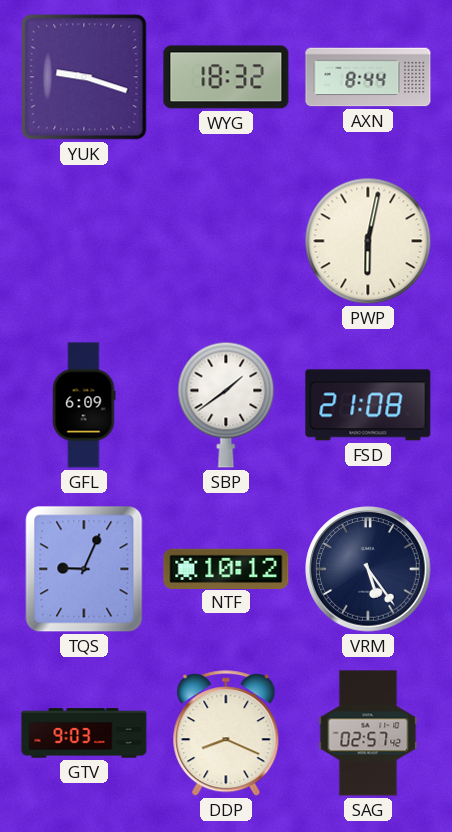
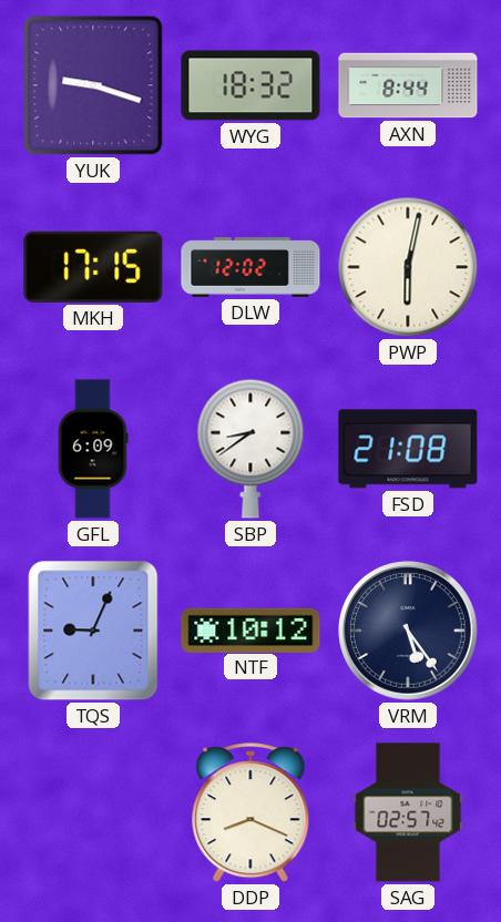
MKH: none -> 17:15
DLW: none -> 12:02
SBP: 1:39 -> 8:39
GTV: 9:03 -> none
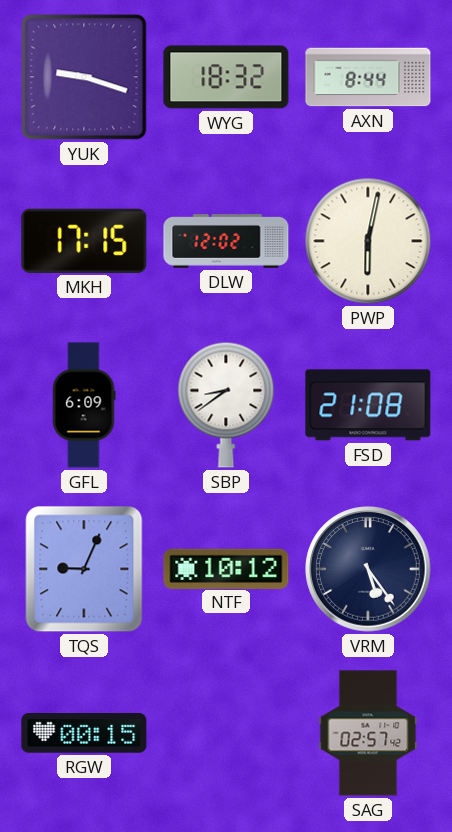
RGW: none -> 00:15
DDP: 8:19 -> none
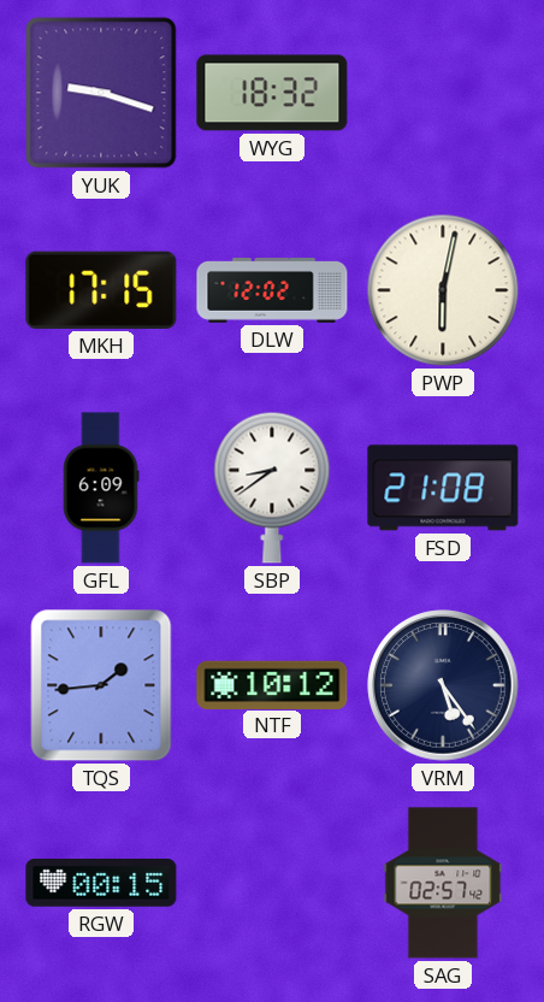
AXN: 8:44 -> none
TQS: 9:04 -> 1:44
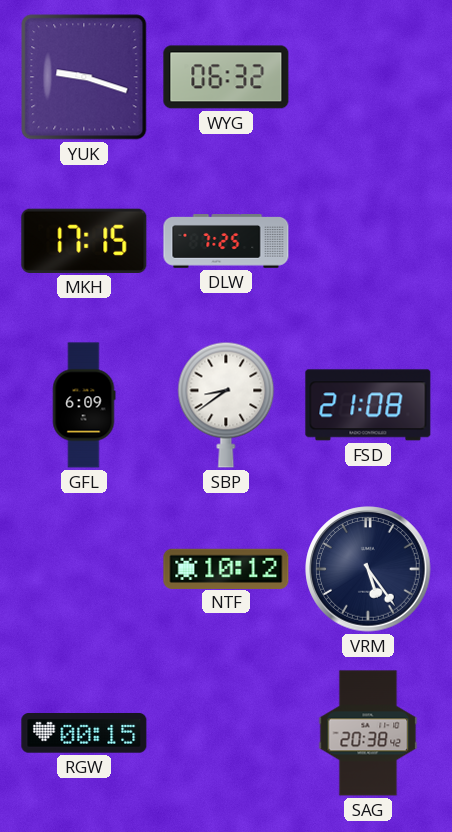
WYG: 18:32 -> 06:32
DLW: 12:02 -> 7:25
PWP: 6:02 -> none
TQS: 1:44 -> none
SAG: 02:57 -> 20:38
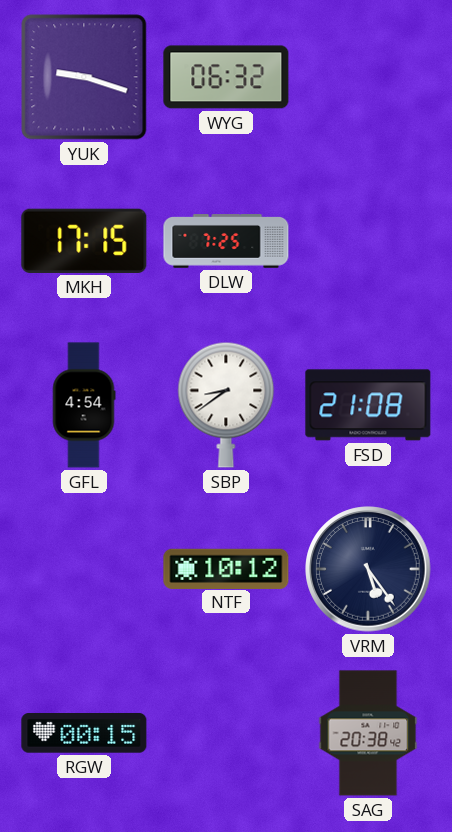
GFL: 6:09 -> 4:54
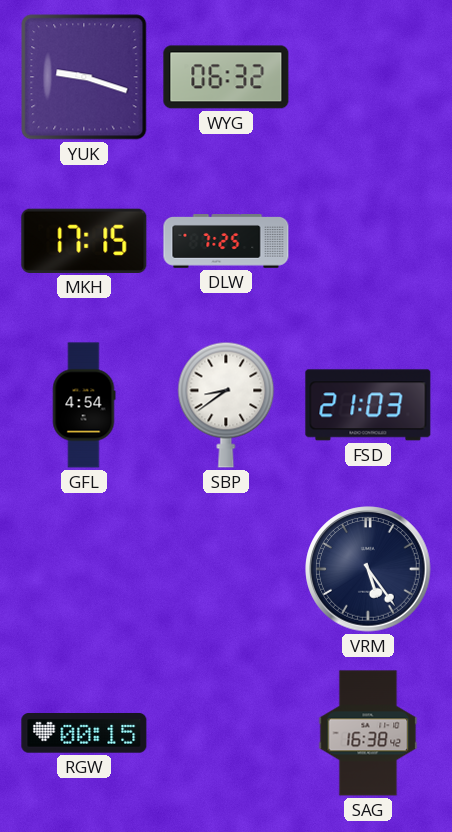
FSD: 21:08 -> 21:03
NTF: 10:12 -> none
SAG: 20:38 -> 16:38
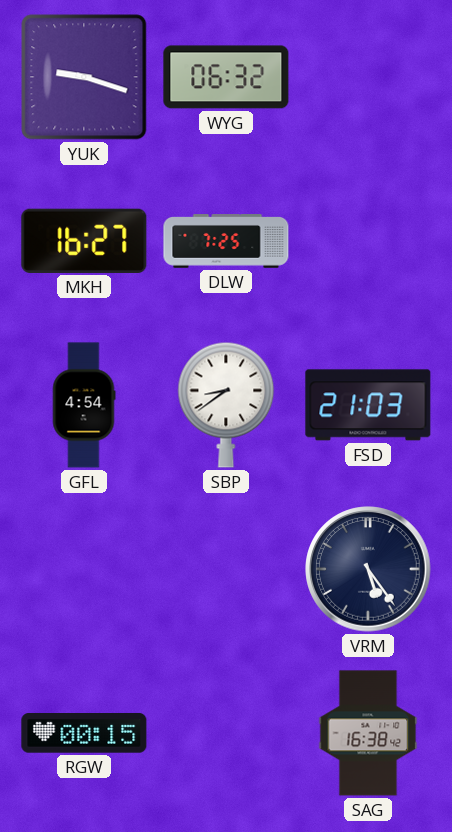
MKH: 17:15 -> 16:27
